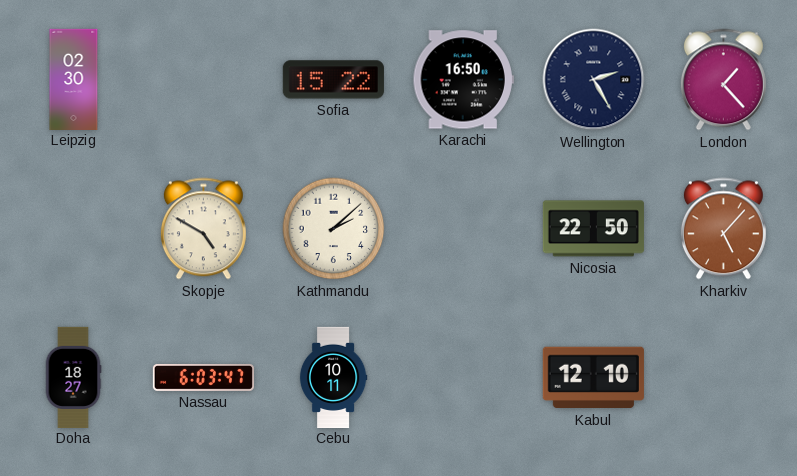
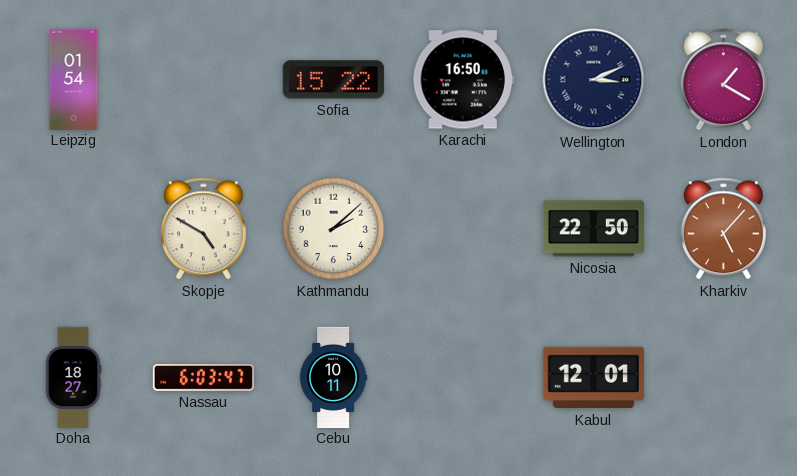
Leipzig: 02:30 -> 01:54
Wellington: 2:25 -> 3:11
London: 1:23 -> 1:20
Kabul: 12:10 -> 12:01
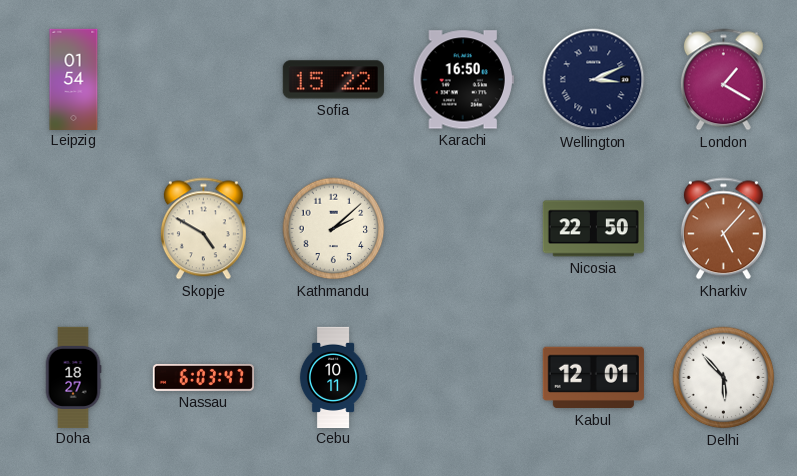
Delhi: none -> 5:53
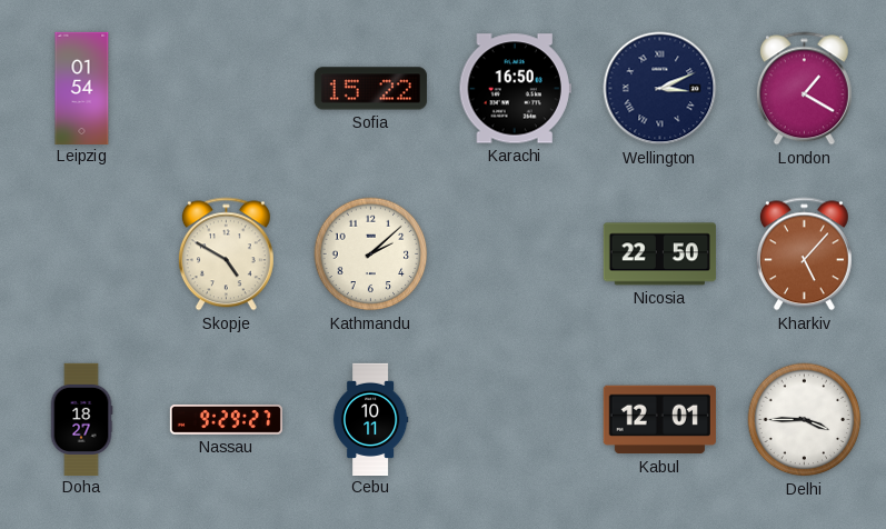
Nassau: 6:03 -> 9:29
Delhi: 5:53 -> 3:45
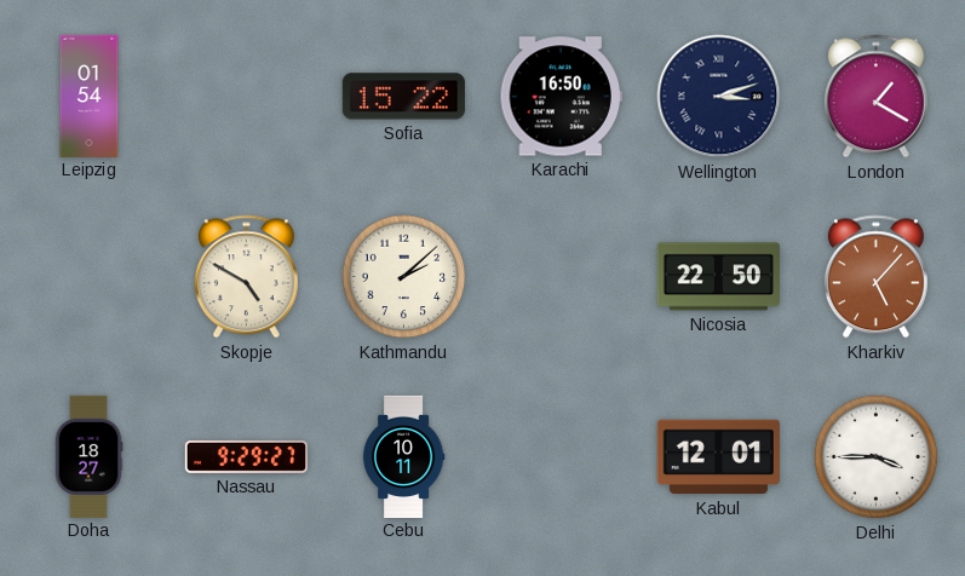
Wellington: 3:11 -> 3:12
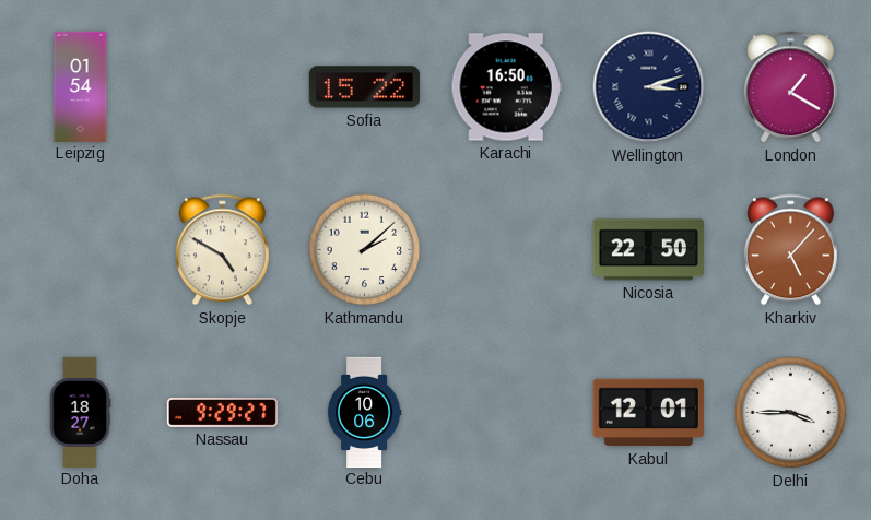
Cebu: 10:11 -> 10:06
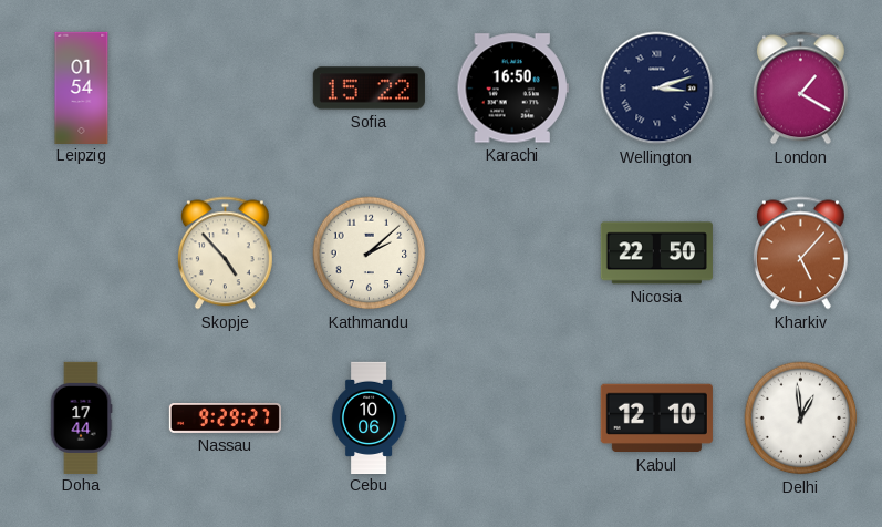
Skopje: 4:50 -> 4:53
Doha: 18:27 -> 17:44
Kabul: 12:01 -> 12:10
Delhi: 3:45 -> 12:59
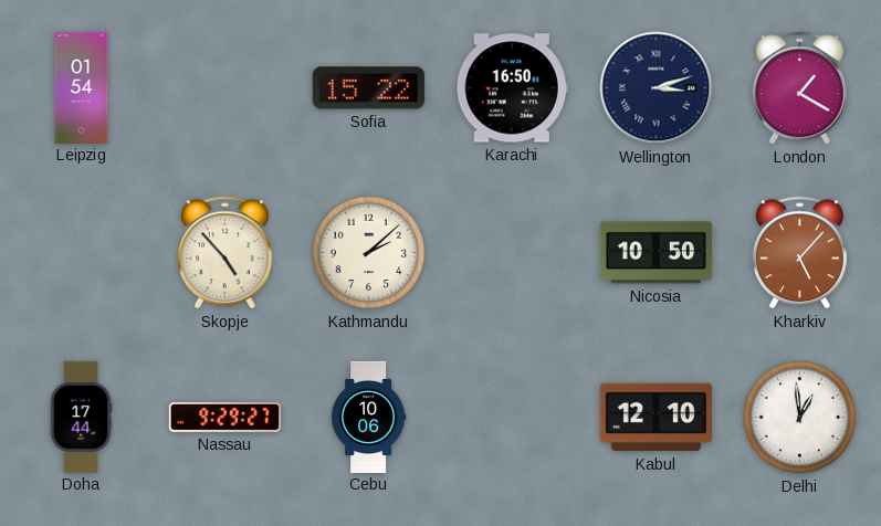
Nicosia: 22:50 -> 10:50
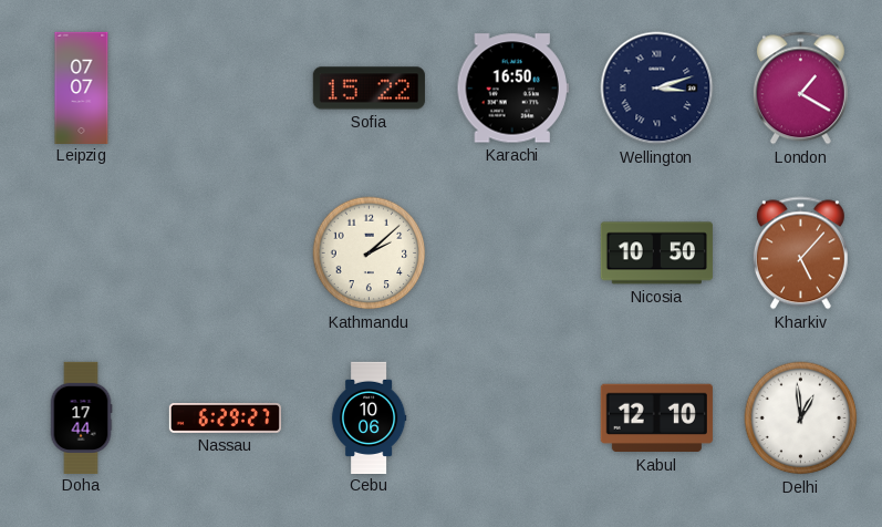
Leipzig: 01:54 -> 07:07
Skopje: 4:53 -> none
Nassau: 9:29 -> 6:29
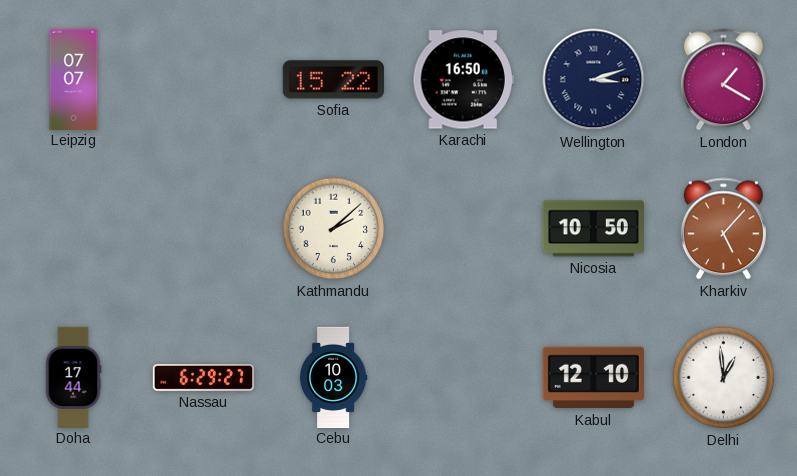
Cebu: 10:06 -> 10:03
